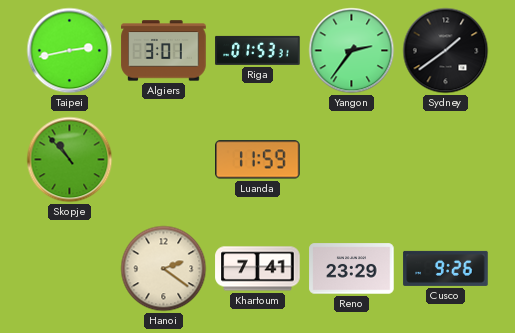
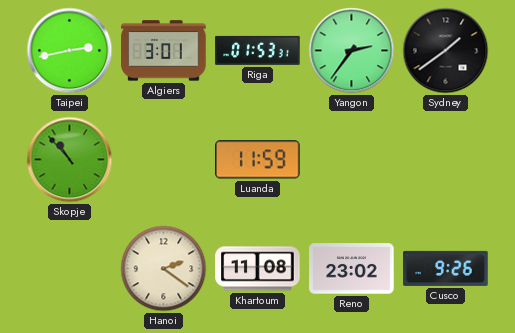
Khartoum: 7:41 -> 11:08
Reno: 23:29 -> 23:02
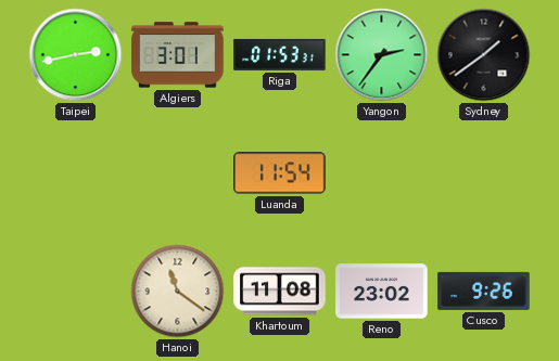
Skopje: 10:53 -> none
Luanda: 11:59 -> 11:54
Hanoi: 2:21 -> 11:21
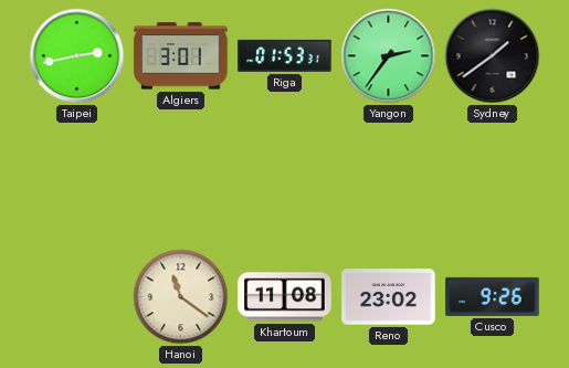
Luanda: 11:54 -> none
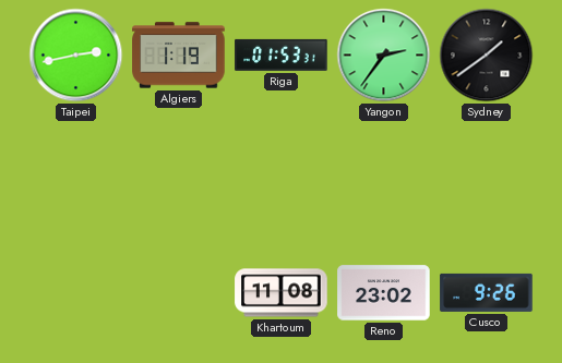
Algiers: 3:01 -> 1:19
Hanoi: 11:21 -> none
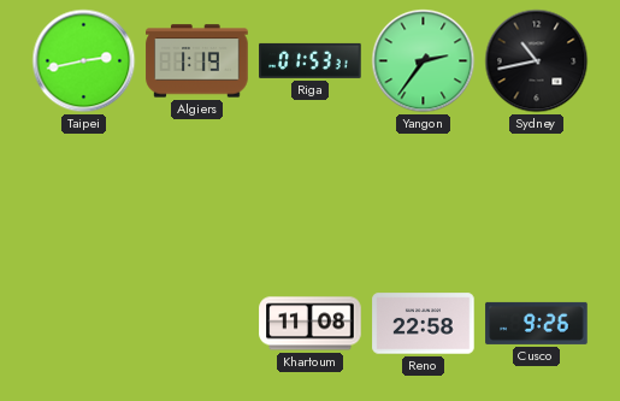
Sydney: 1:39 -> 10:43
Reno: 23:02 -> 22:58
